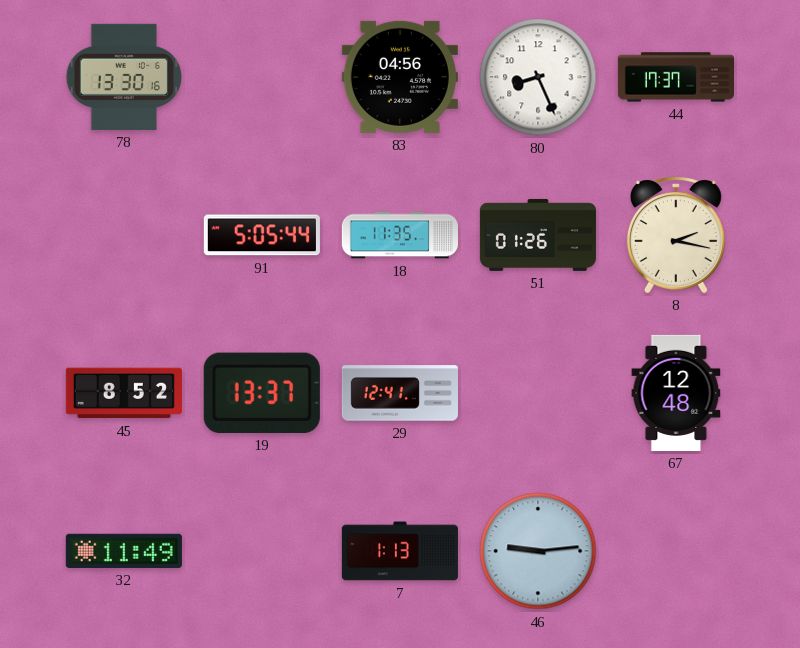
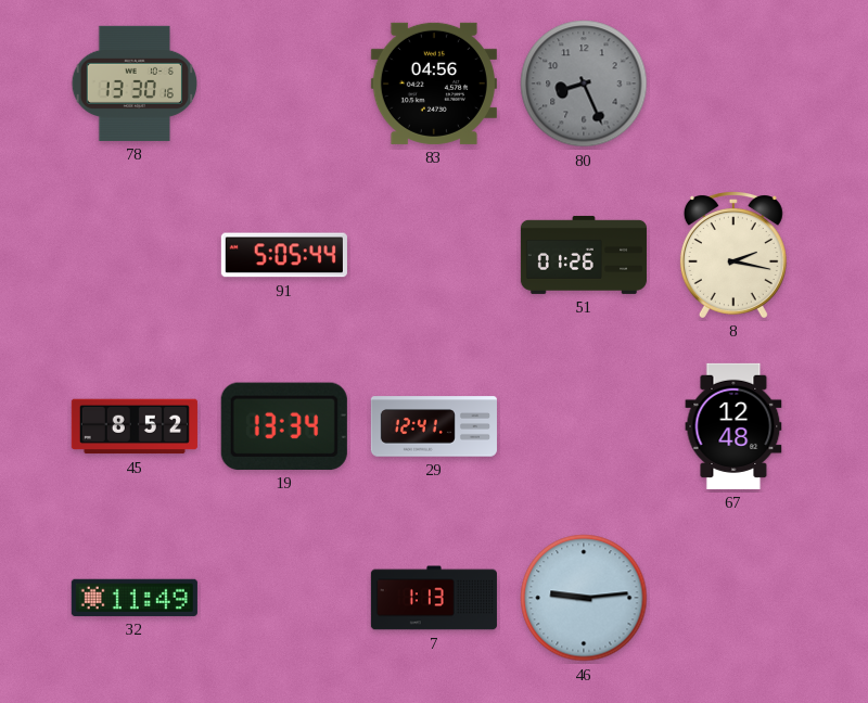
80 dial: white -> grey
44: 17:37 -> none
18: 11:35 -> none
19: 13:37 -> 13:34
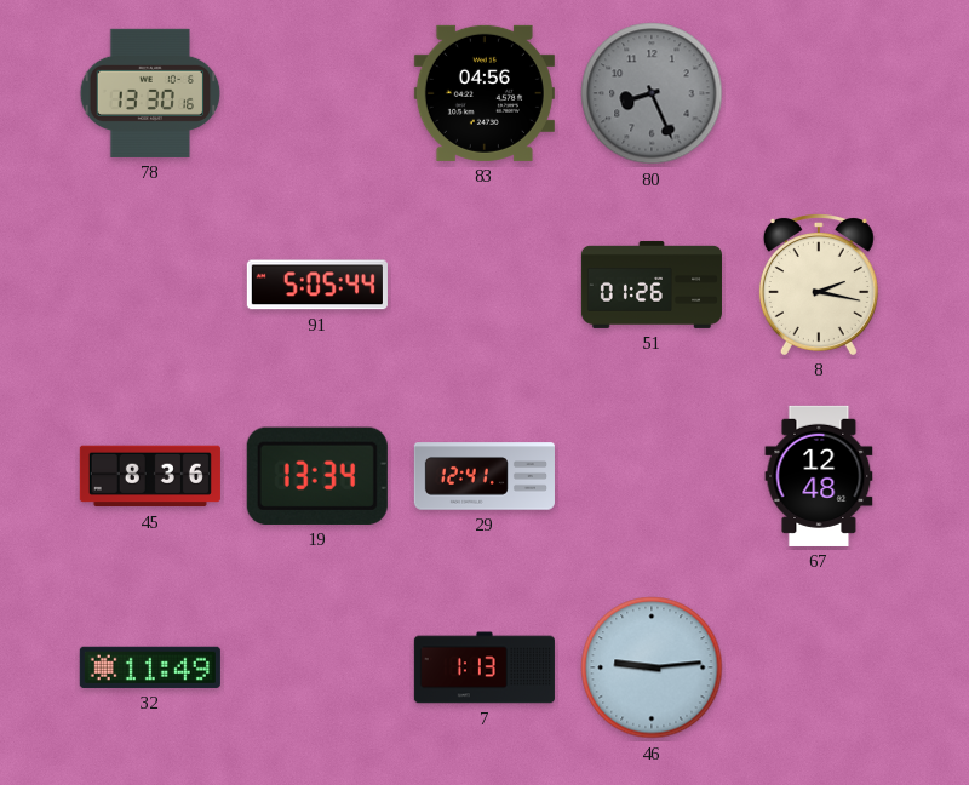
45: 8:52 -> 8:36
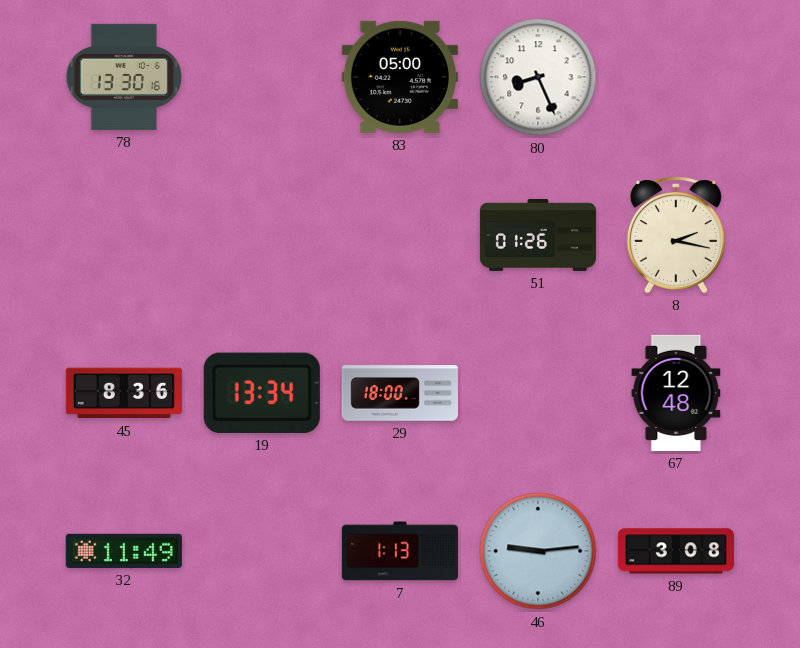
83: 04:56 -> 05:00
80 dial: grey -> white
91: 5:05 -> none
29: 12:41 -> 18:00
89: none -> 3:08
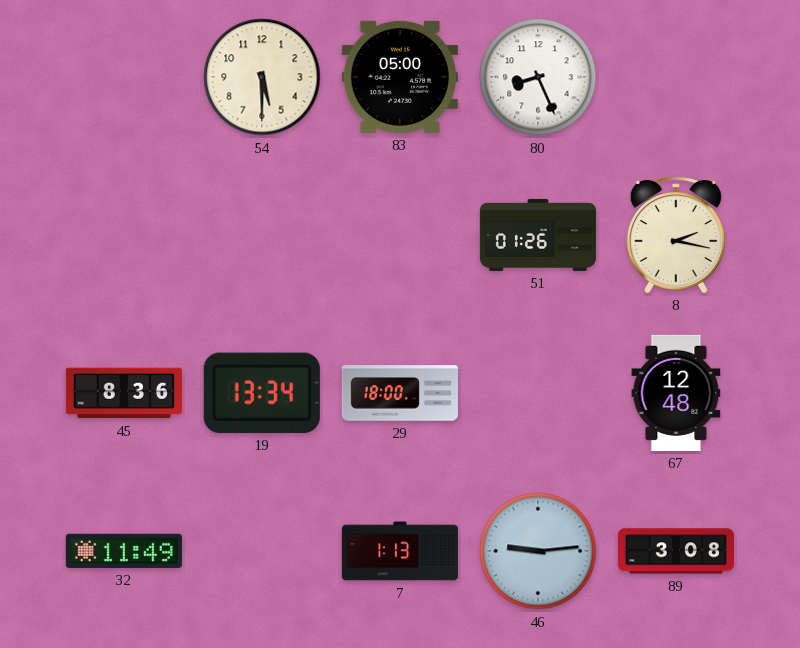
78: 13:30 -> none
54: none -> 5:30
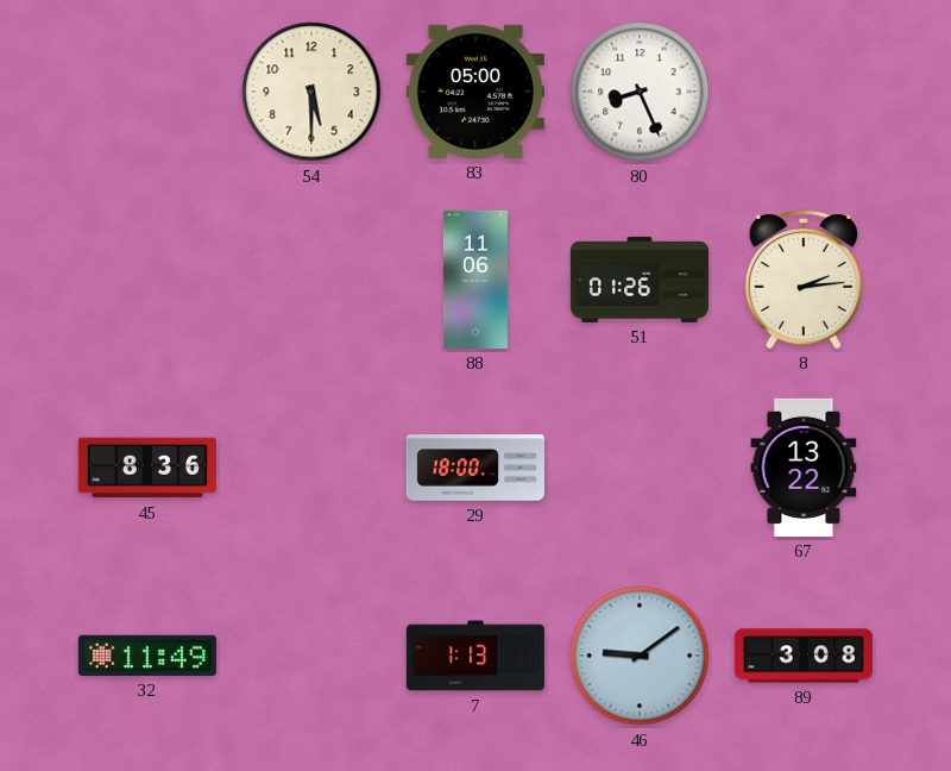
88: none -> 11:06
8: 2:17 -> 2:14
19: 13:34 -> none
67: 12:48 -> 13:22
46: 9:14 -> 9:09
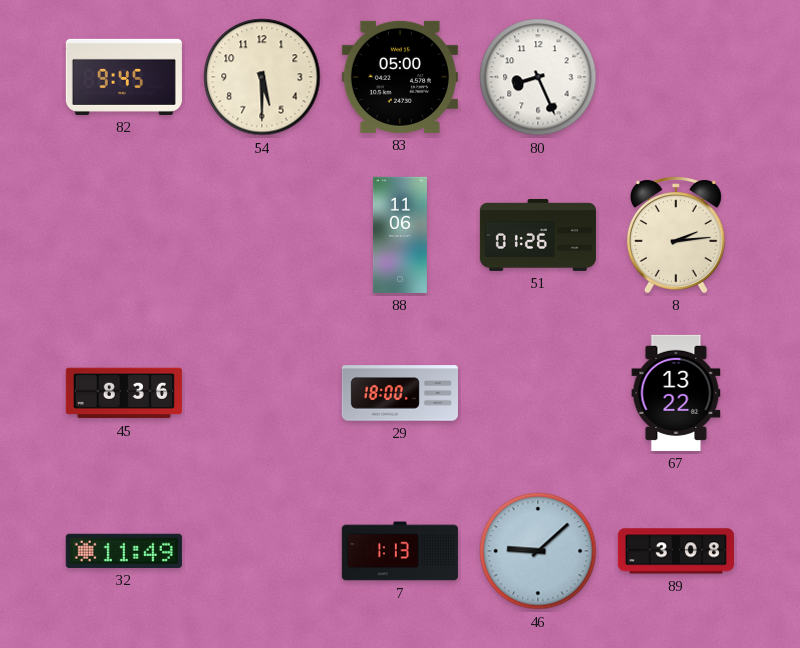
82: none -> 9:45
46: 9:09 -> 9:08
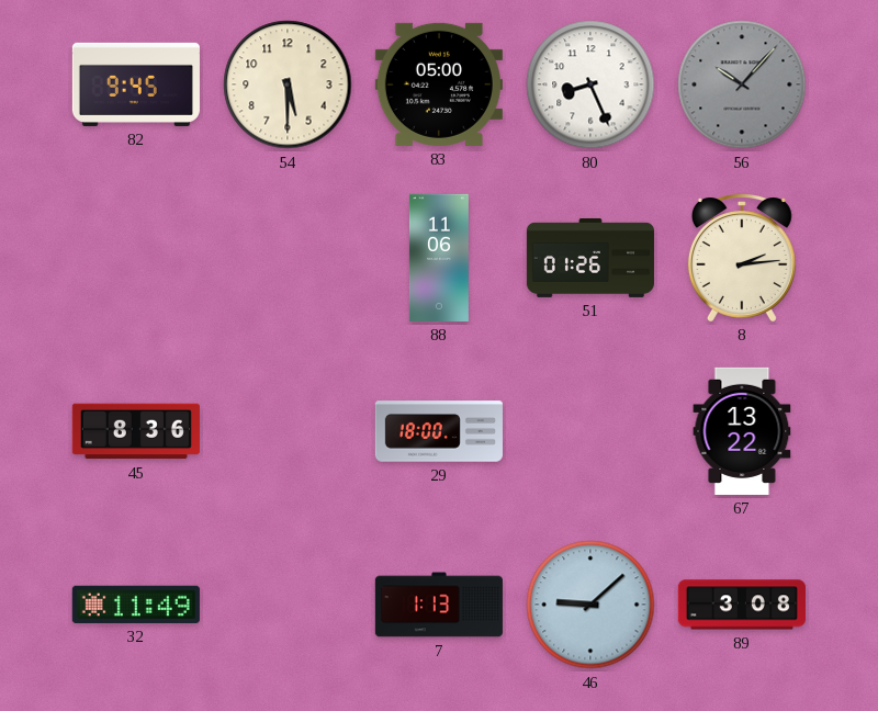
56: none -> 10:07
